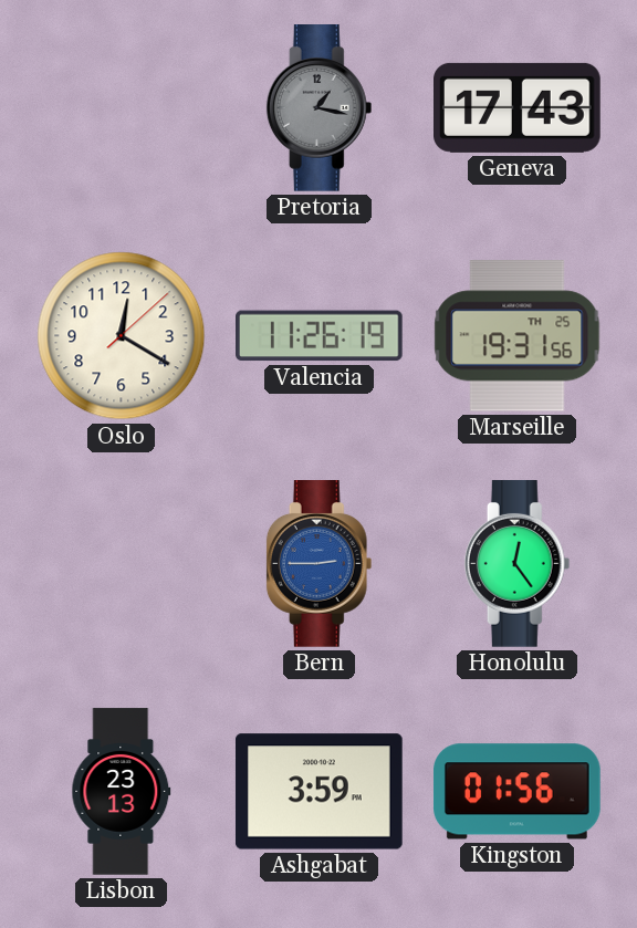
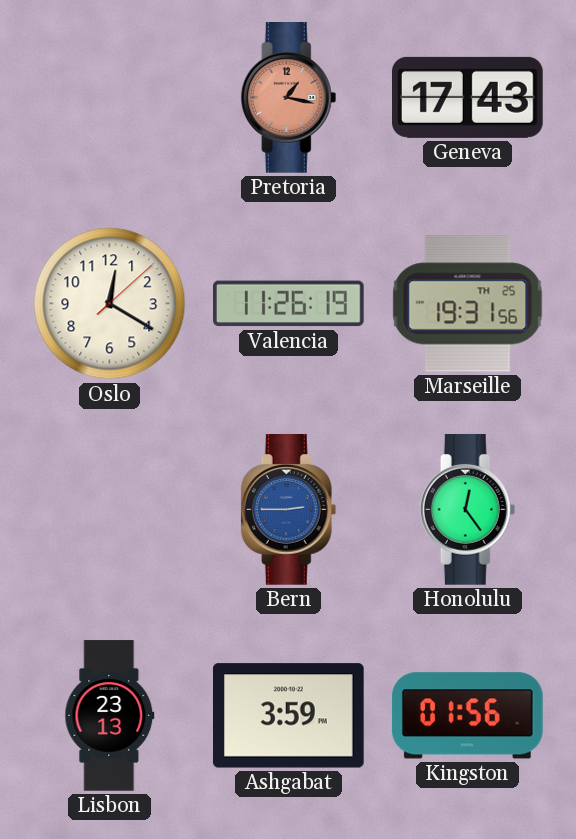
Pretoria dial: grey -> salmon
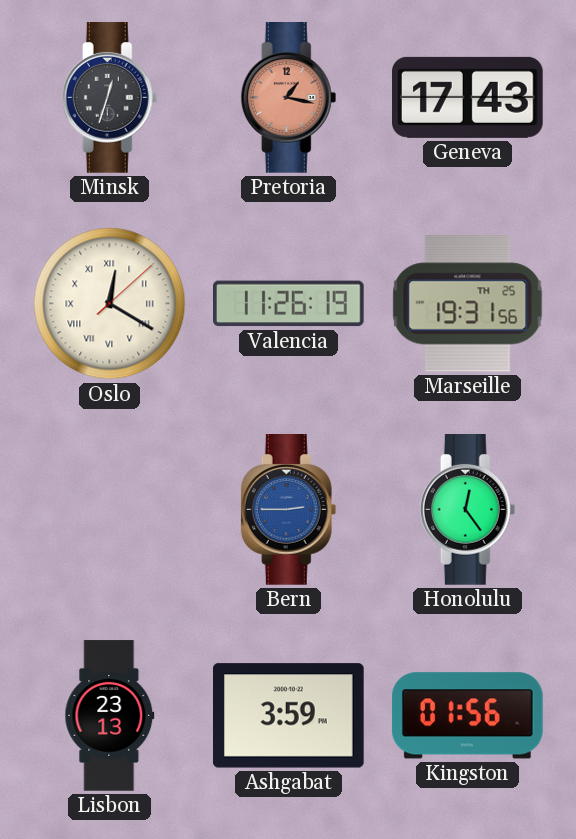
Minsk: none -> 12:33
Oslo numerals: Arabic -> Roman
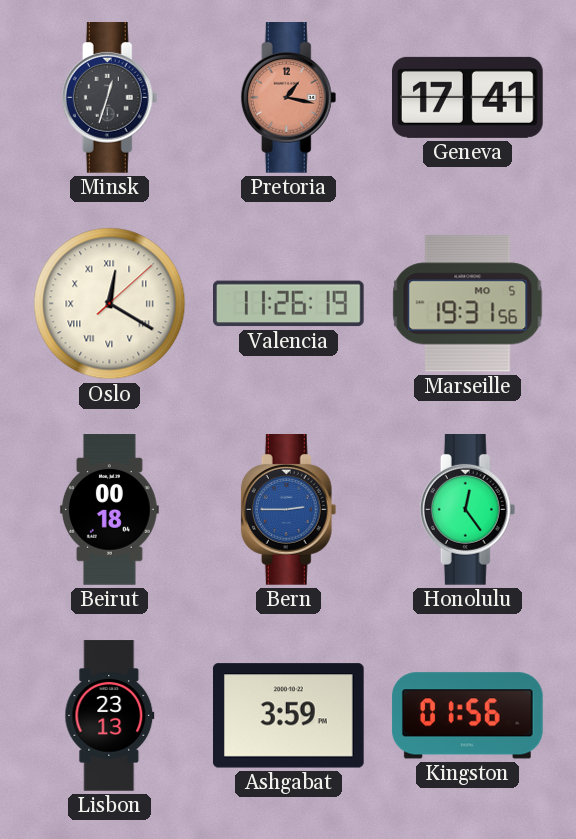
Geneva: 17:43 -> 17:41
Marseille date: TH 25 -> MO 5
Beirut: none -> 00:18
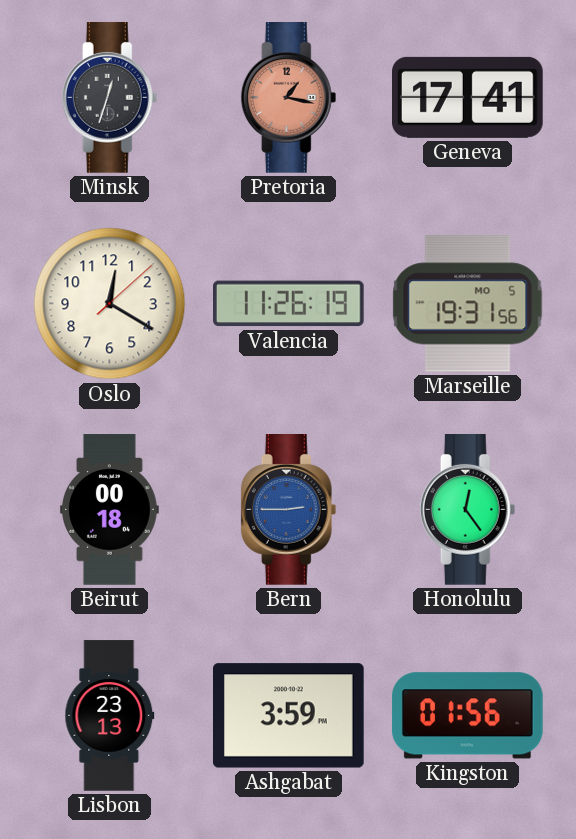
Oslo numerals: Roman -> Arabic
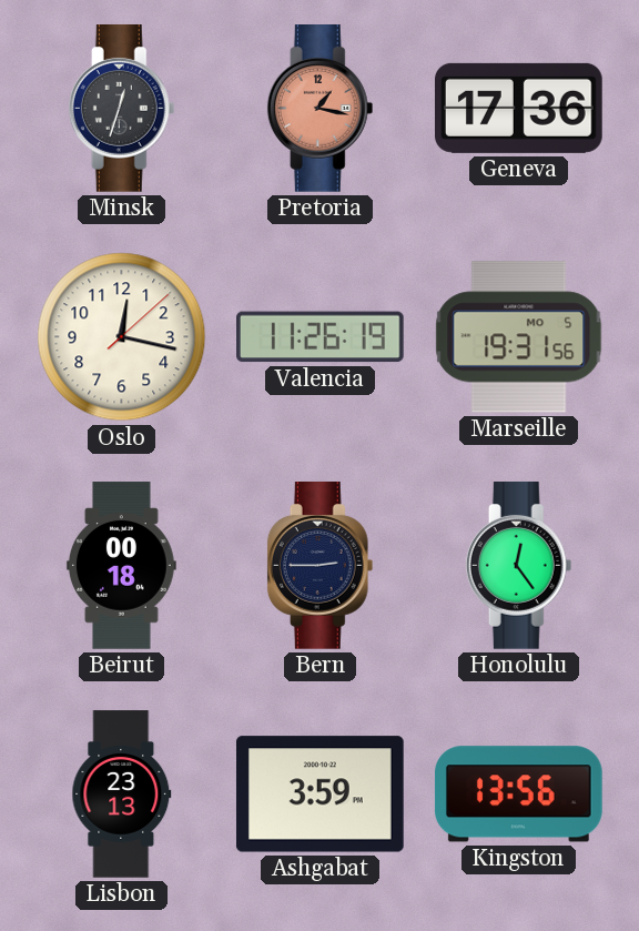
Geneva: 17:41 -> 17:36
Oslo: 12:20 -> 12:17
Bern dial: blue -> navy
Kingston: 01:56 -> 13:56
